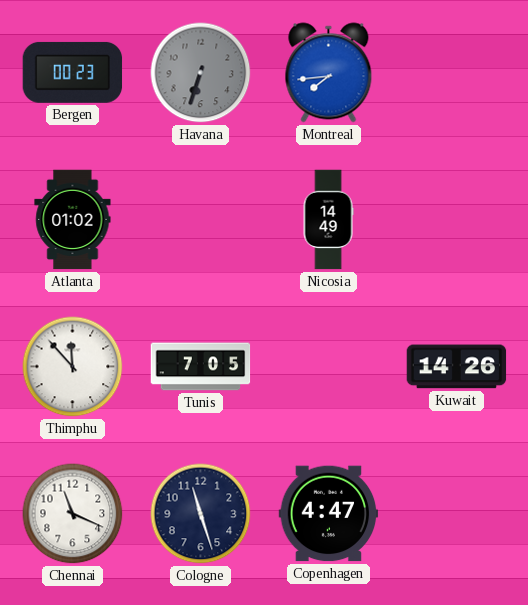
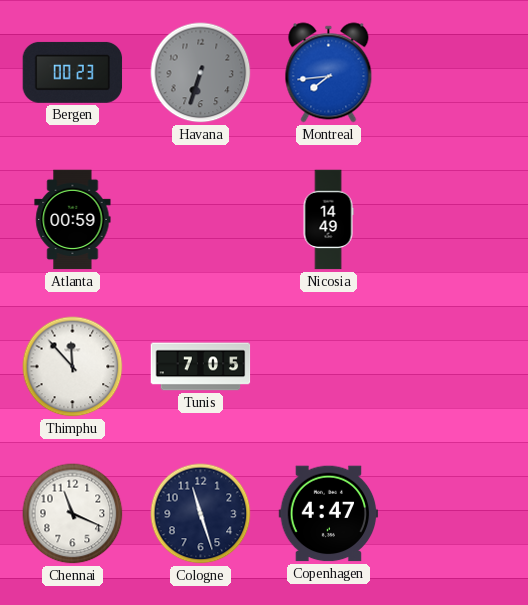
Atlanta: 01:02 -> 00:59
Kuwait: 14:26 -> none
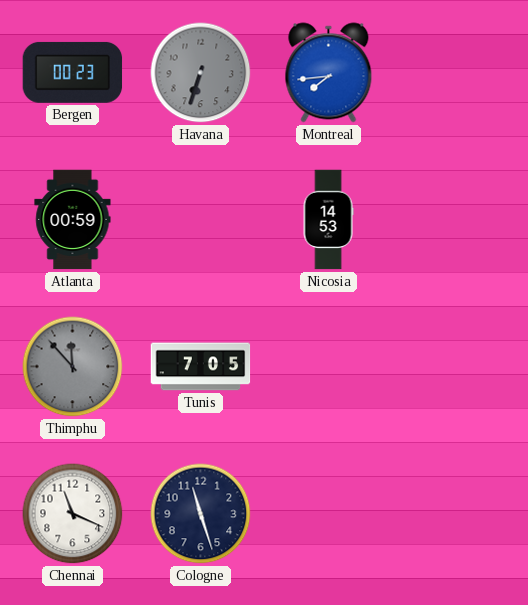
Nicosia: 14:49 -> 14:53
Thimphu dial: white -> grey
Copenhagen: 4:47 -> none
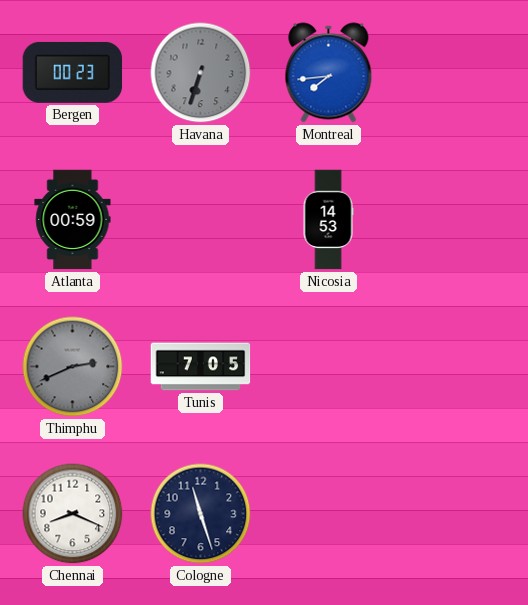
Thimphu: 11:53 -> 2:41
Chennai: 11:19 -> 8:19
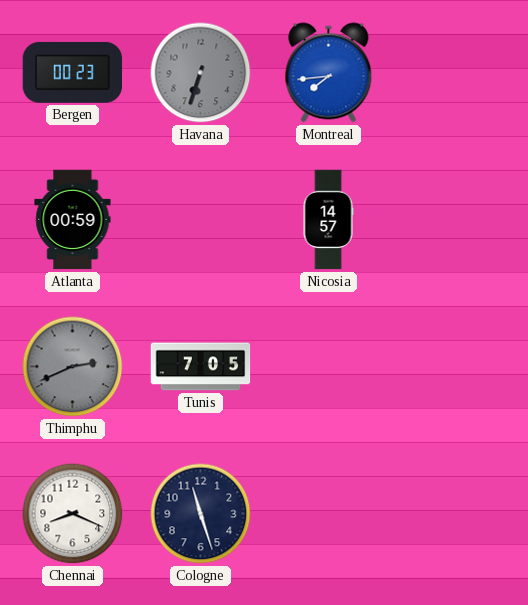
Nicosia: 14:53 -> 14:57
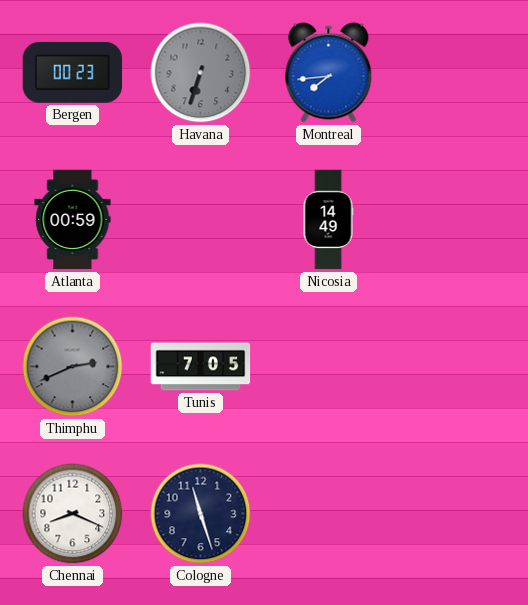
Nicosia: 14:57 -> 14:49
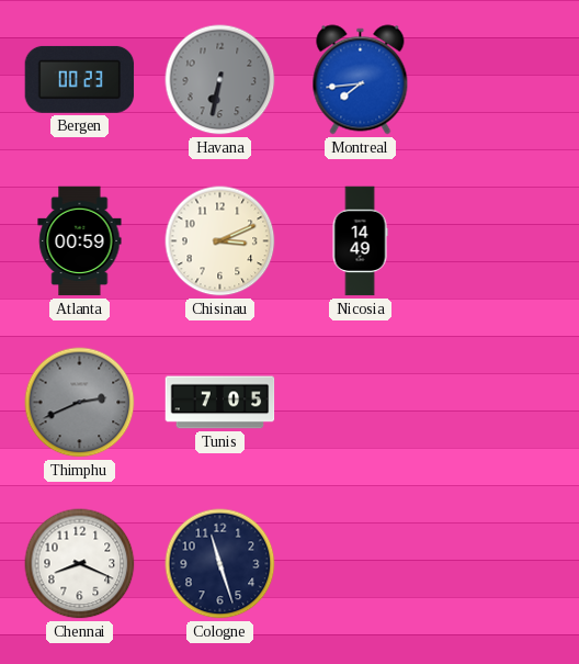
Havana: 6:33 -> 6:32
Chisinau: none -> 3:11
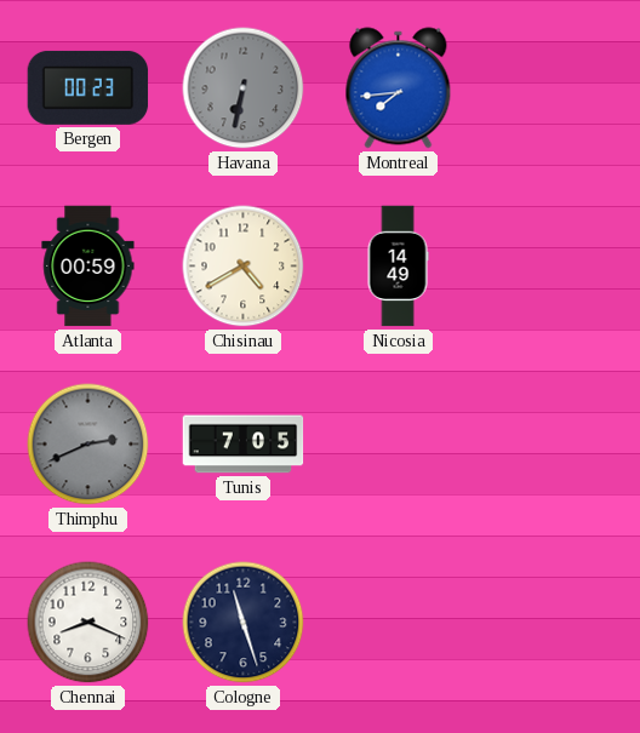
Chisinau: 3:11 -> 4:40
